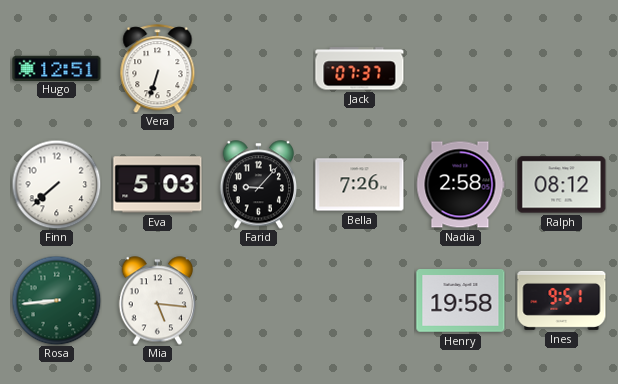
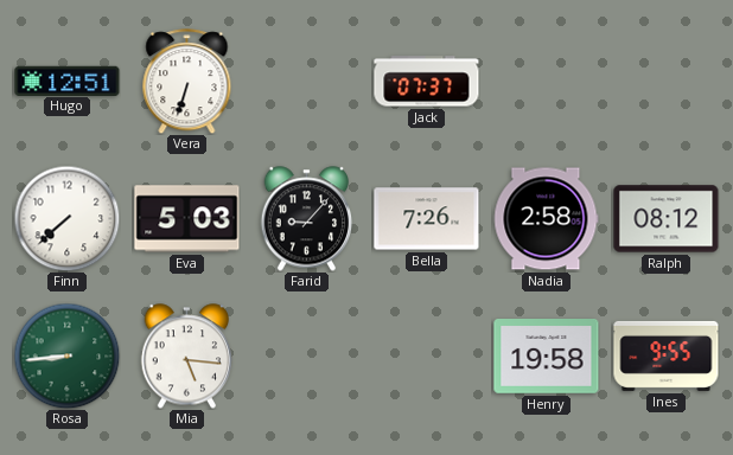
Ines: 9:51 -> 9:55
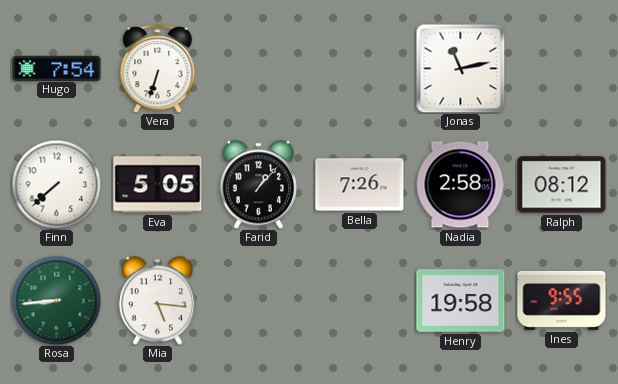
Hugo: 12:51 -> 7:54
Jack: 07:37 -> none
Jonas: none -> 11:13
Eva: 5:03 -> 5:05
Farid: 9:07 -> 1:07
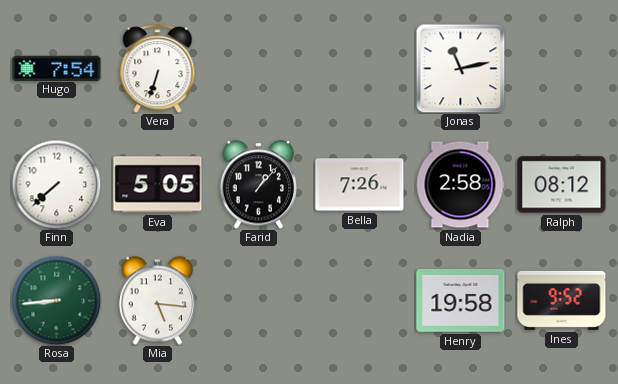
Ines: 9:55 -> 9:52
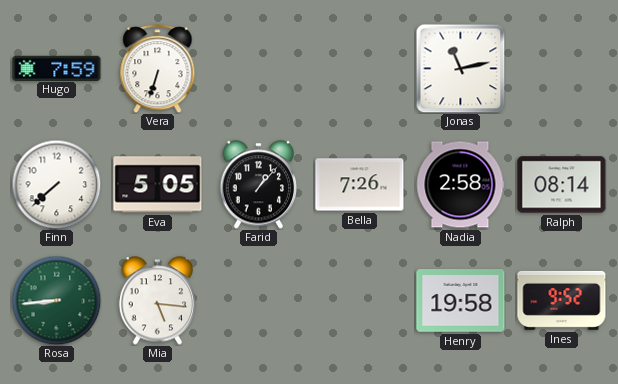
Hugo: 7:54 -> 7:59
Ralph: 08:12 -> 08:14
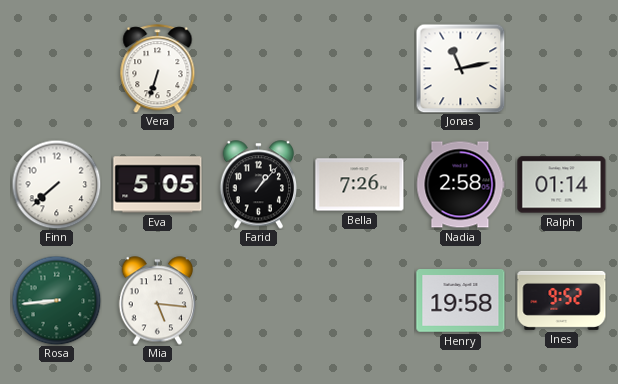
Hugo: 7:59 -> none
Ralph: 08:14 -> 01:14
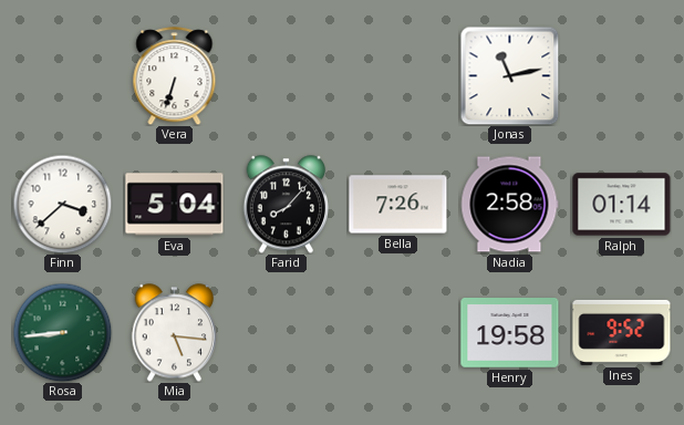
Finn: 7:38 -> 3:38
Eva: 5:05 -> 5:04
Farid: 1:07 -> 8:07
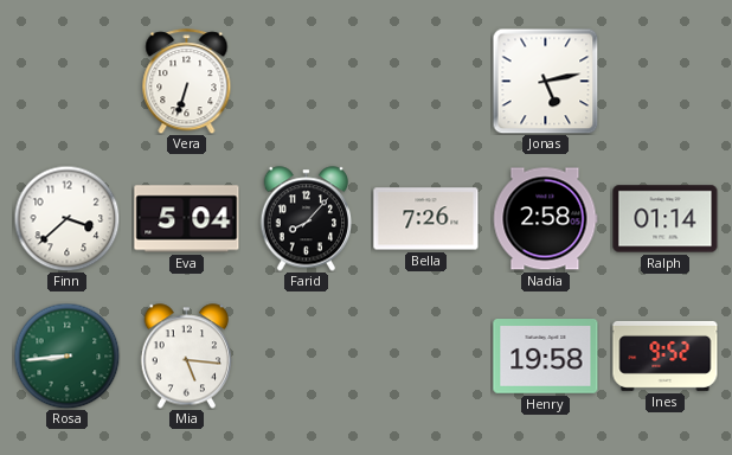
Jonas: 11:13 -> 5:13
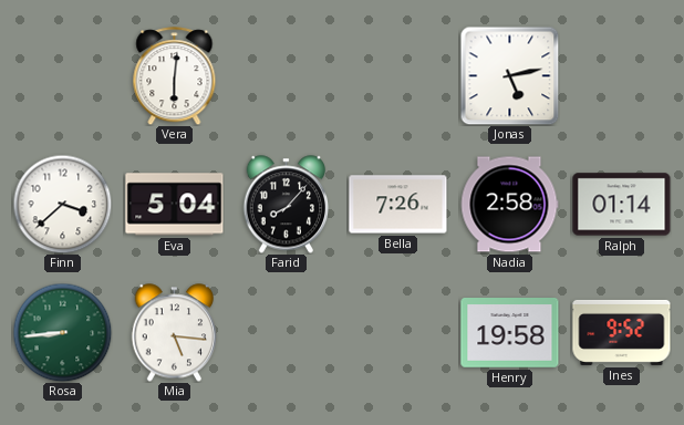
Vera: 6:33 -> 6:01
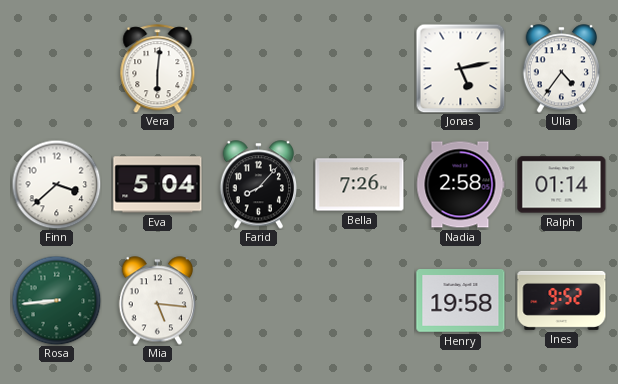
Ulla: none -> 4:36
